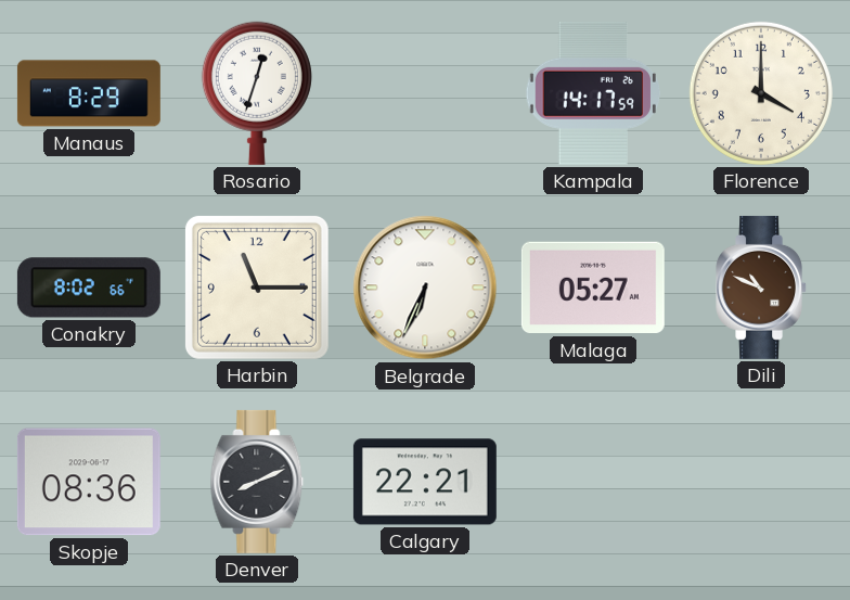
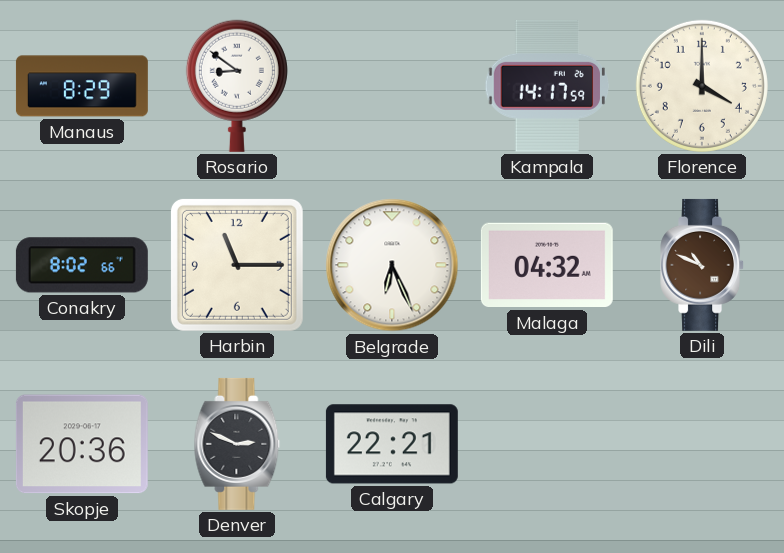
Rosario: 12:33 -> 8:51
Belgrade: 6:34 -> 6:26
Malaga: 05:27 -> 04:32
Skopje: 08:36 -> 20:36
Denver: 8:11 -> 2:49
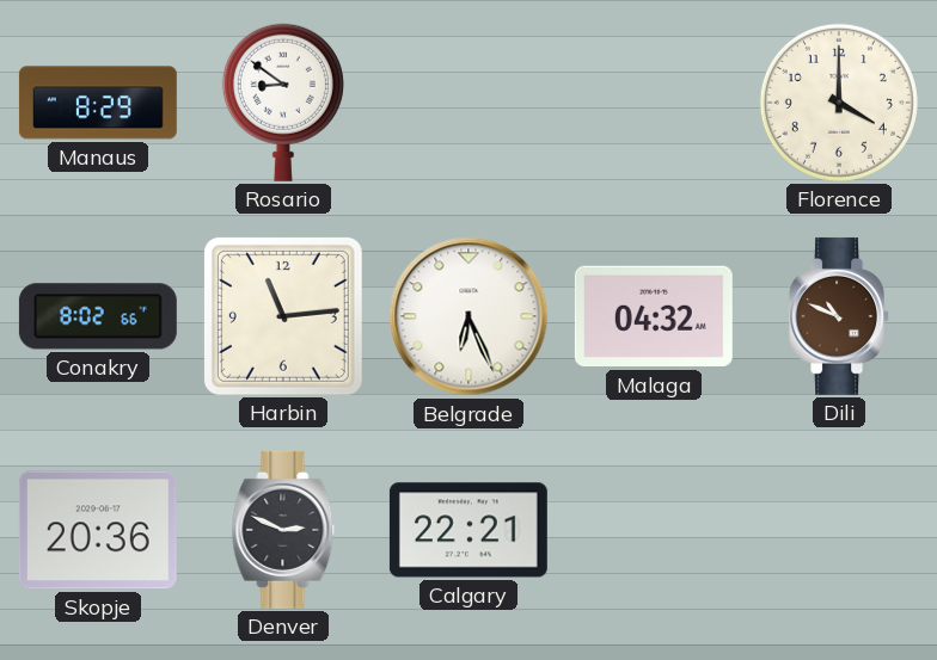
Kampala: 14:17 -> none
Harbin: 11:15 -> 11:14
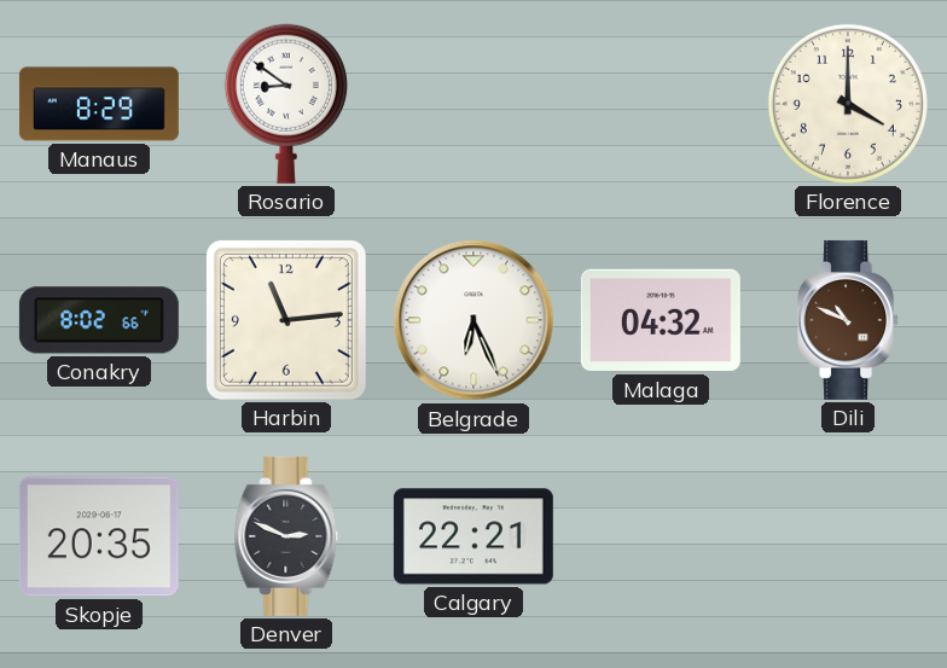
Skopje: 20:36 -> 20:35
